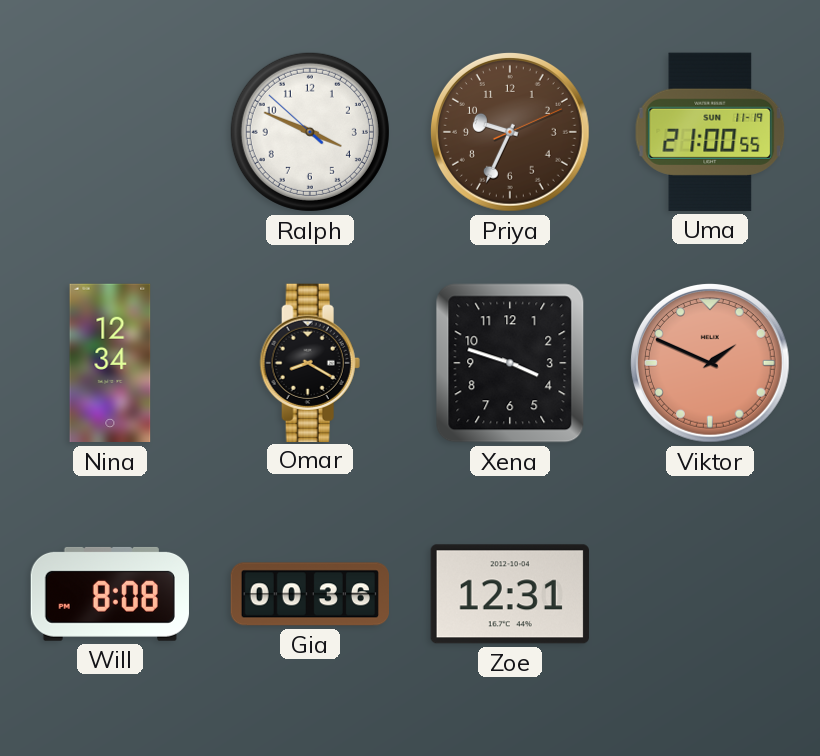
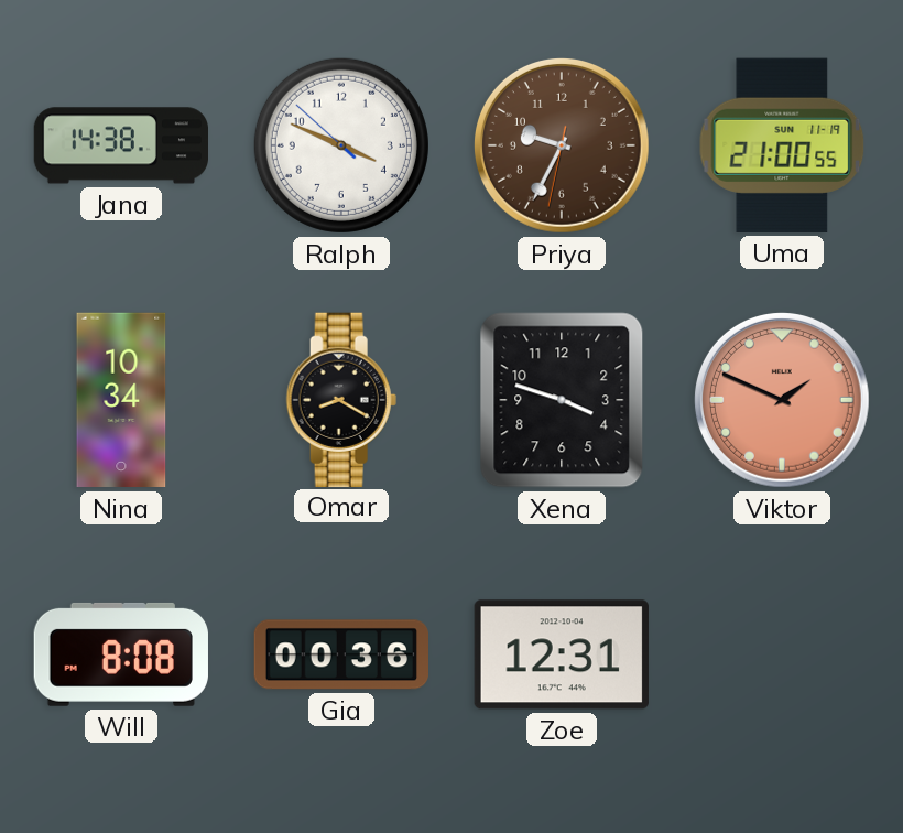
Jana: none -> 14:38
Priya: 9:34:11 -> 9:34:32
Nina: 12:34 -> 10:34
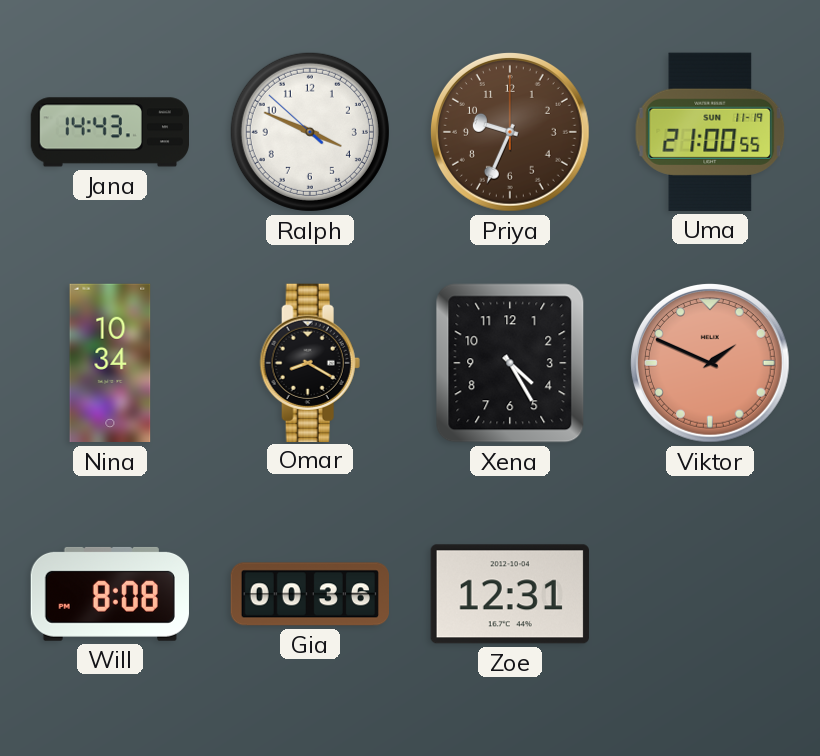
Jana: 14:38 -> 14:43
Priya: 9:34:32 -> 9:34:00
Xena: 3:48 -> 4:25
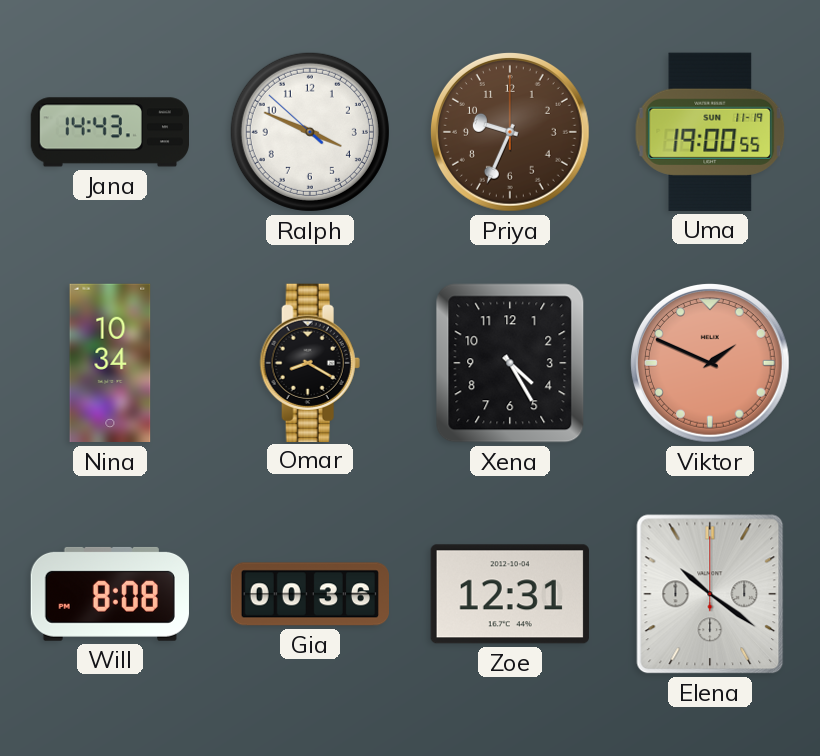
Uma: 21:00 -> 19:00
Elena: none -> 10:21
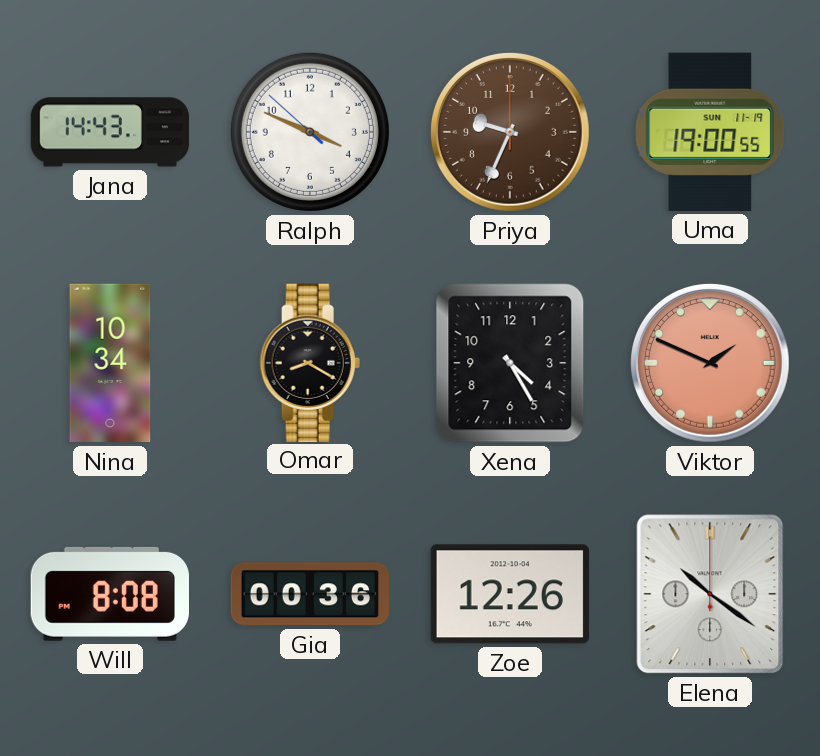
Zoe: 12:31 -> 12:26
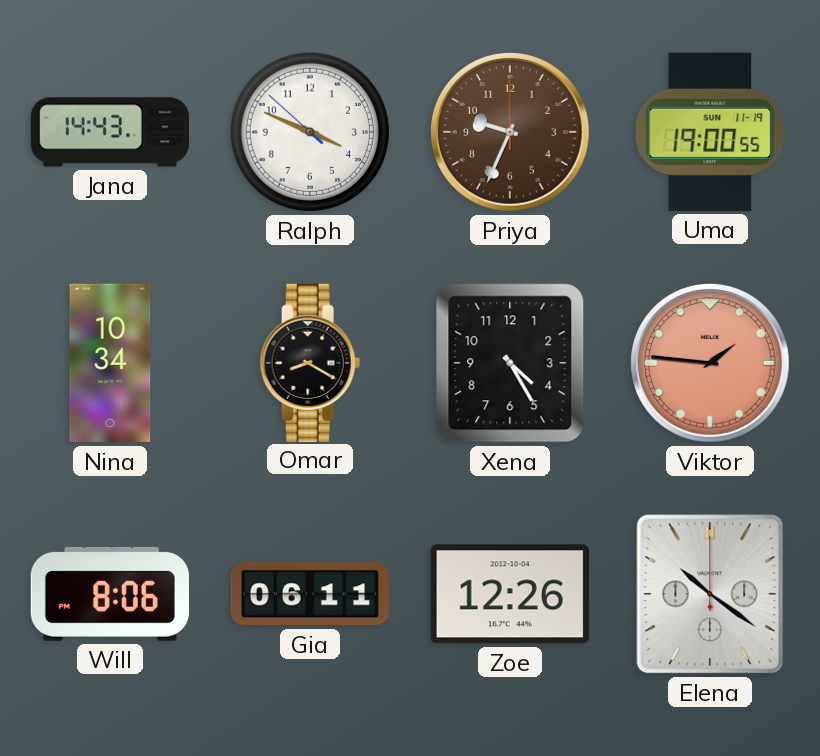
Viktor: 1:49 -> 1:46
Will: 8:08 -> 8:06
Gia: 00:36 -> 06:11
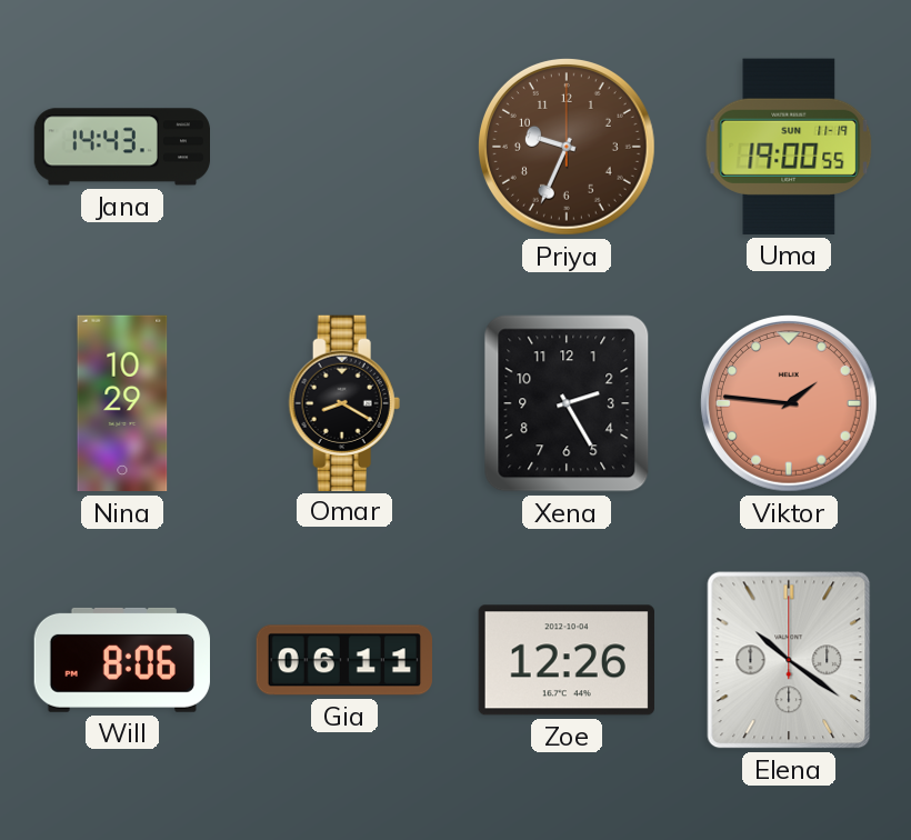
Ralph: 3:48 -> none
Nina: 10:34 -> 10:29
Xena: 4:25 -> 2:25
